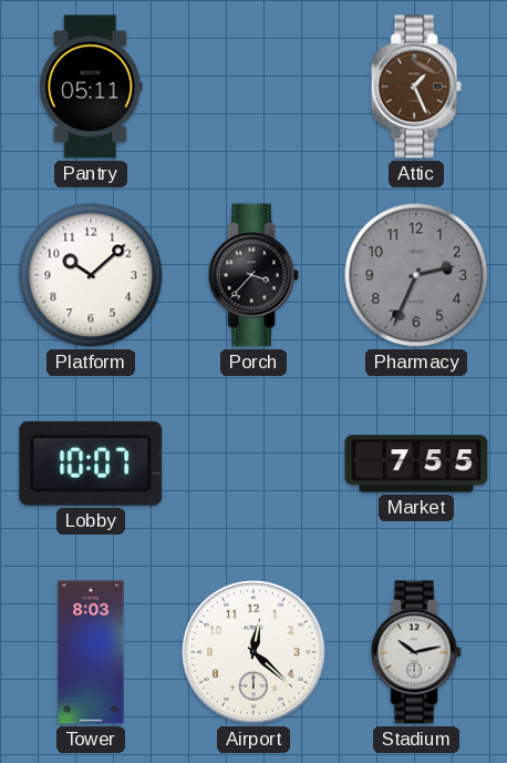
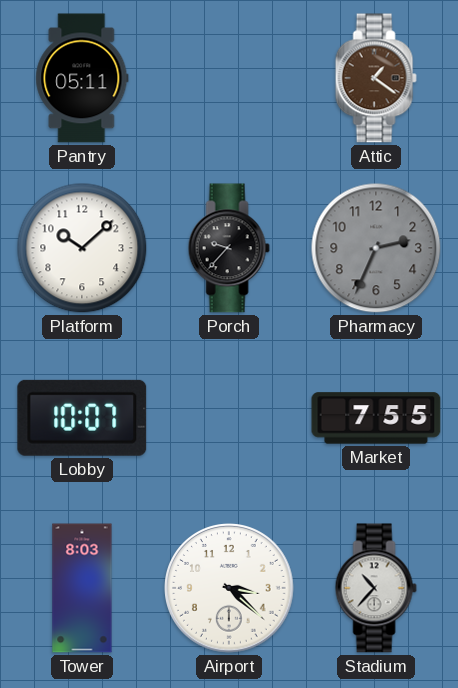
Attic: 1:26 -> 1:21
Porch: 3:37 -> 9:37
Airport: 12:22 -> 3:22
Stadium: 10:13 -> 10:37
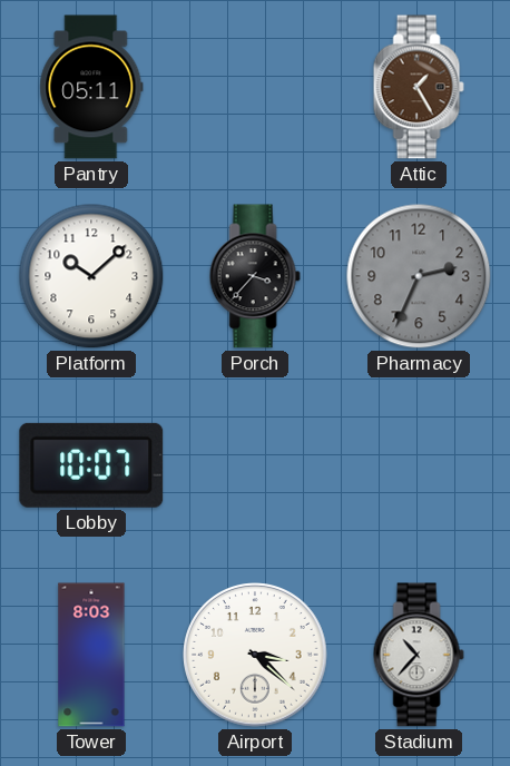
Attic: 1:21 -> 1:25
Porch: 9:37 -> 3:37
Market: 7:55 -> none
